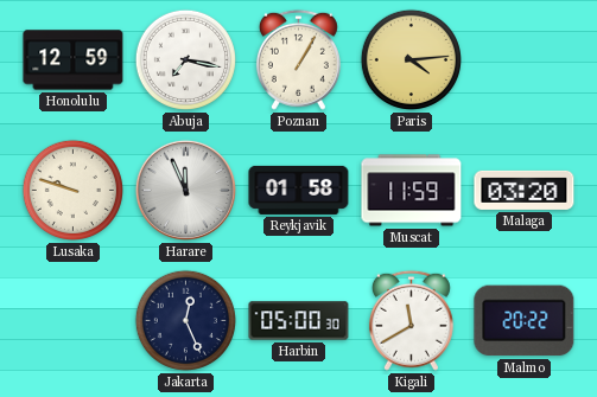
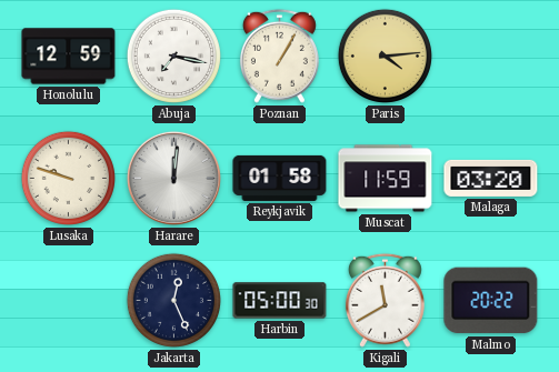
Harare: 11:56 -> 12:01
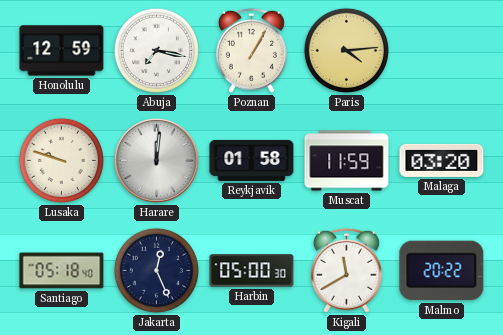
Santiago: none -> 05:18
